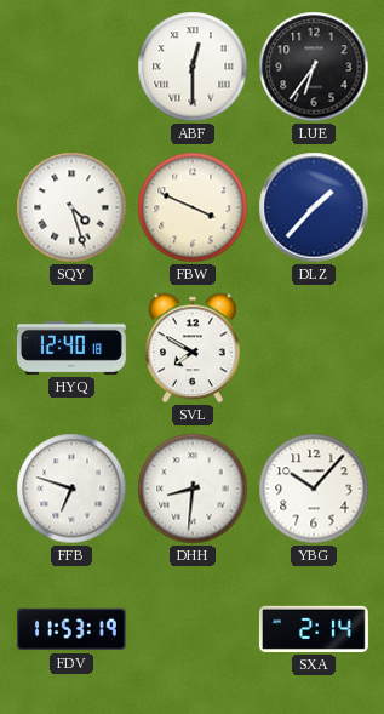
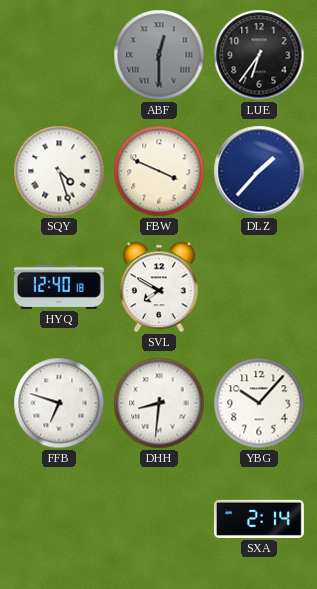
ABF dial: white -> grey
FDV: 11:53 -> none
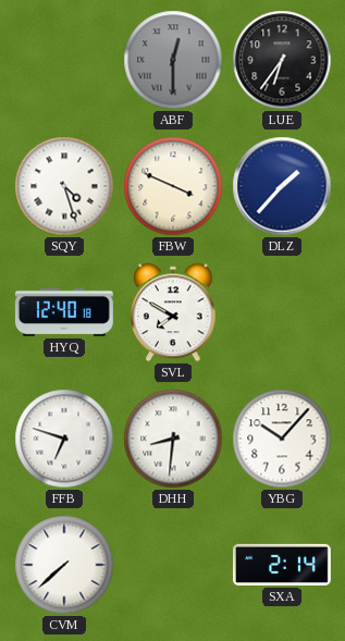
CVM: none -> 7:38
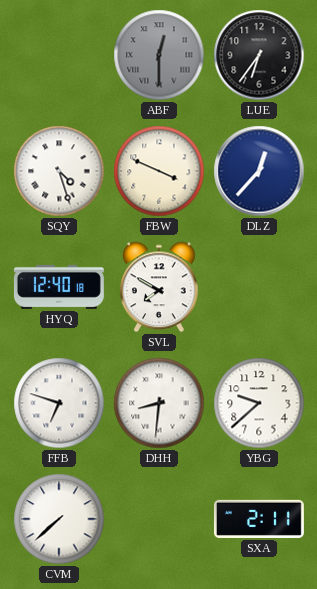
DLZ: 1:37 -> 12:37
YBG: 10:07 -> 9:38
SXA: 2:14 -> 2:11
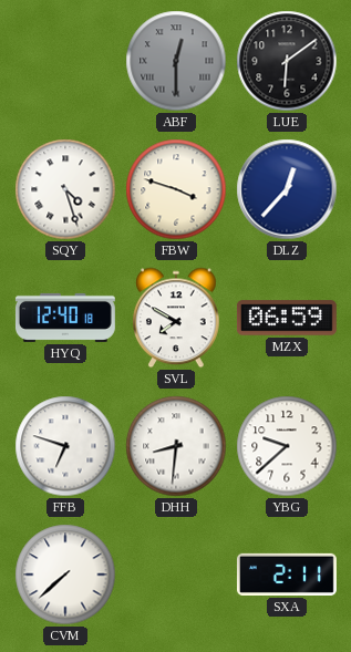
LUE: 6:36 -> 6:09
FBW: 3:49 -> 3:48
MZX: none -> 06:59
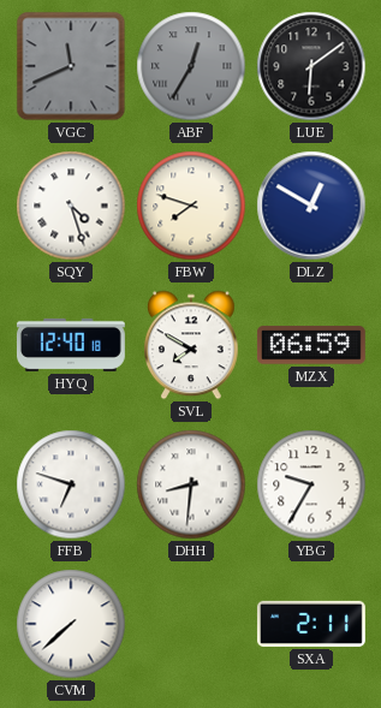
VGC: none -> 11:41
ABF: 12:30 -> 12:35
FBW: 3:48 -> 7:48
DLZ: 12:37 -> 12:50
YBG: 9:38 -> 9:35
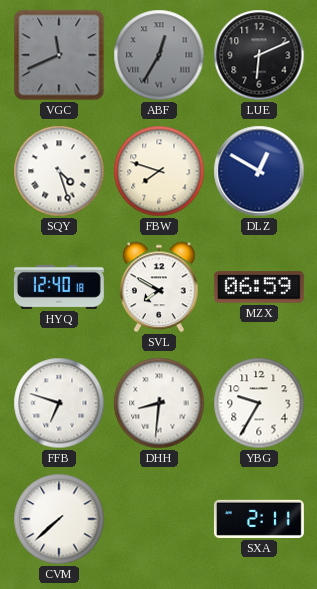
LUE: 6:09 -> 6:11
